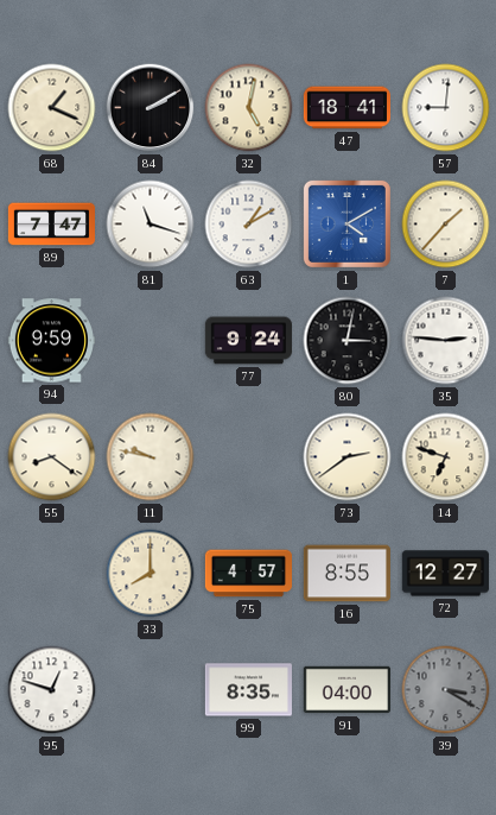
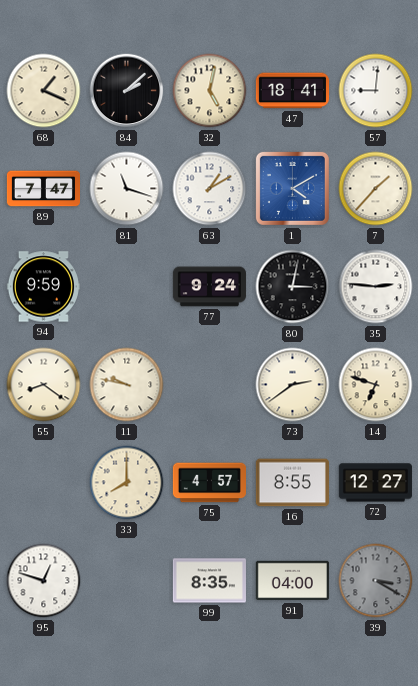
84: 2:10 -> 2:08
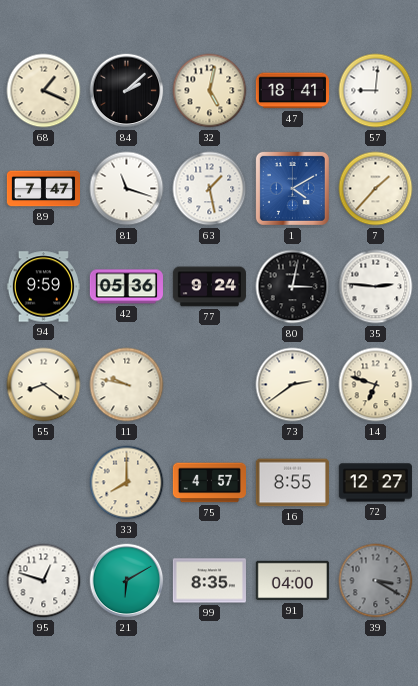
63: 1:10 -> 1:28
42: none -> 05:36
21: none -> 6:10
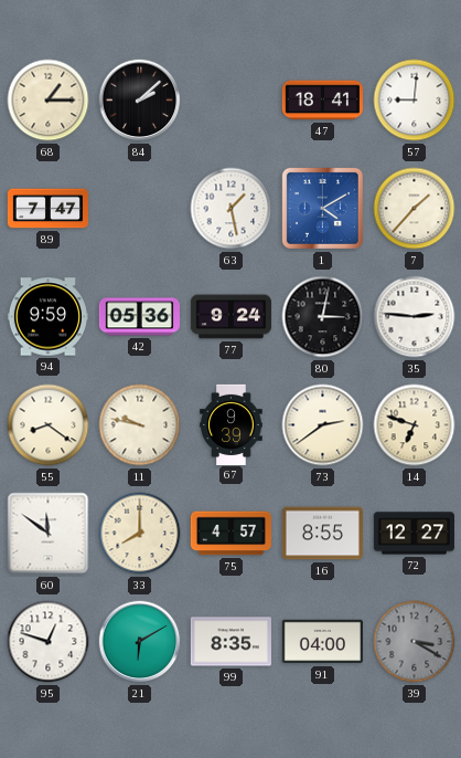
68: 1:19 -> 1:15
32: 5:02 -> none
81: 11:18 -> none
67: none -> 9:39
60: none -> 11:51
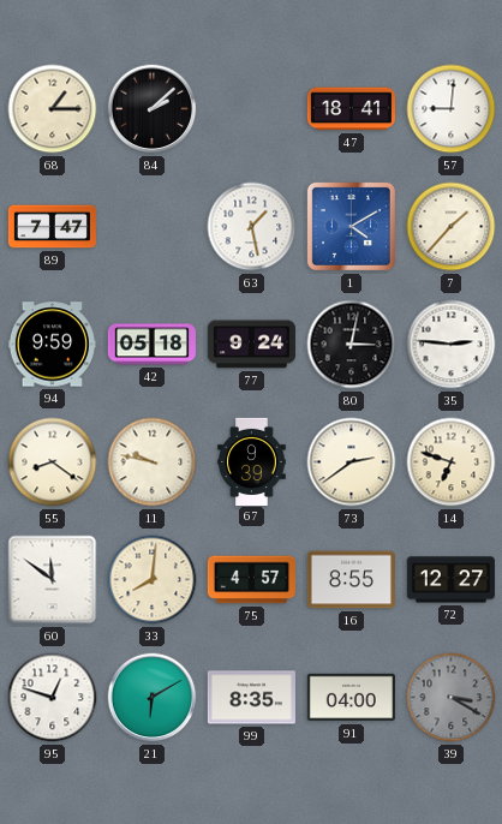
42: 05:36 -> 05:18
33: 8:00 -> 8:01
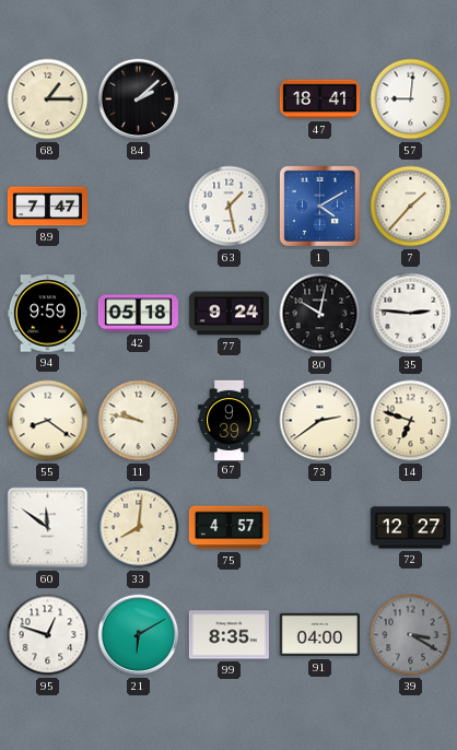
80: 3:02 -> 10:02
16: 8:55 -> none
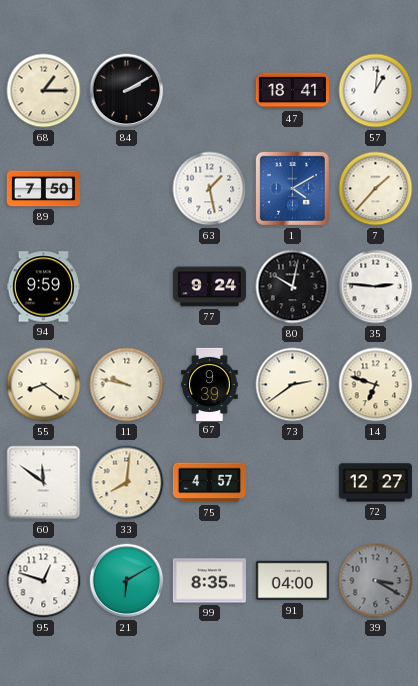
84: 2:08 -> 2:10
57: 9:01 -> 1:01
89: 7:47 -> 7:50
42: 05:18 -> none
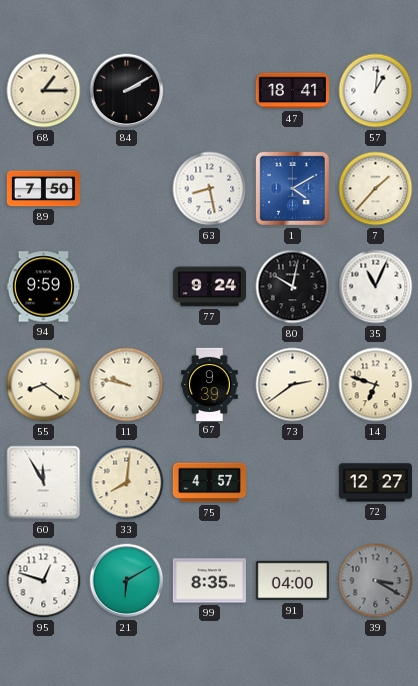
63: 1:28 -> 8:28
35: 2:46 -> 11:04
60: 11:51 -> 11:55
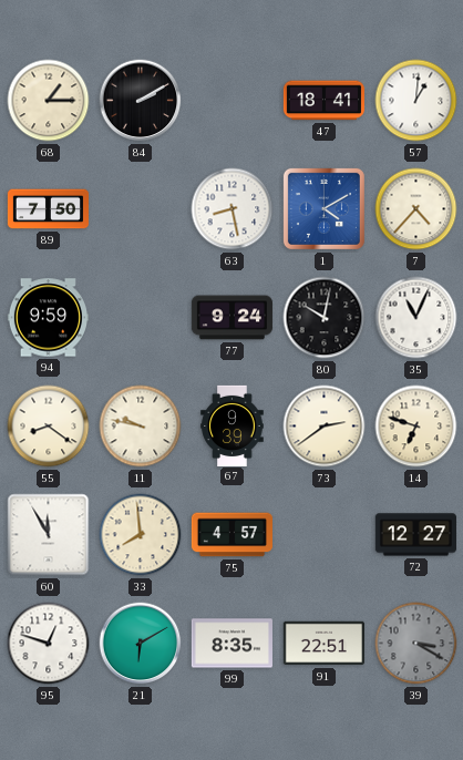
7: 1:37 -> 4:37
33: 8:01 -> 7:59
91: 04:00 -> 22:51
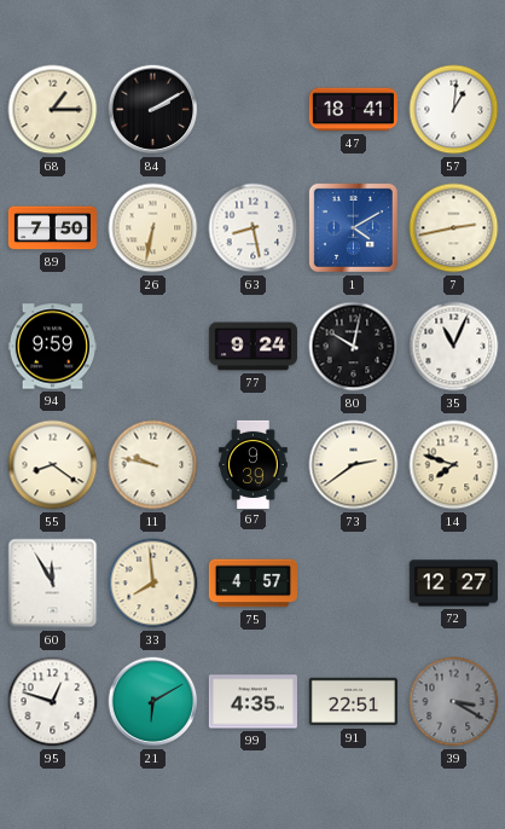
26: none -> 6:32
7: 4:37 -> 2:43
14: 6:48 -> 7:48
99: 8:35 -> 4:35
